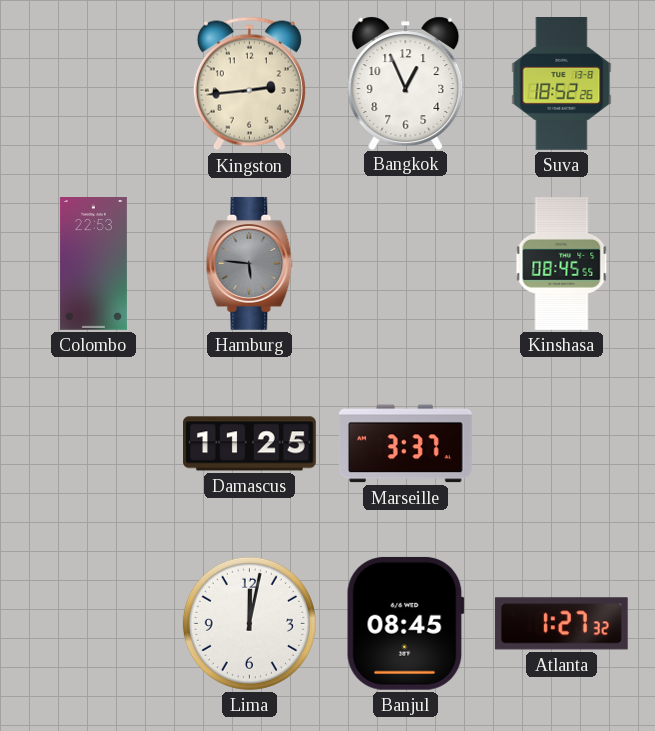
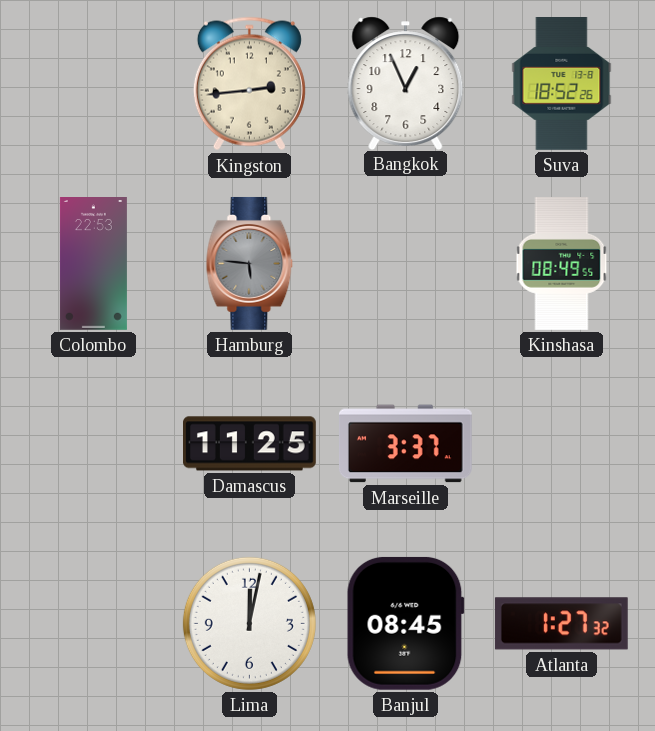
Kinshasa: 08:45 -> 08:49
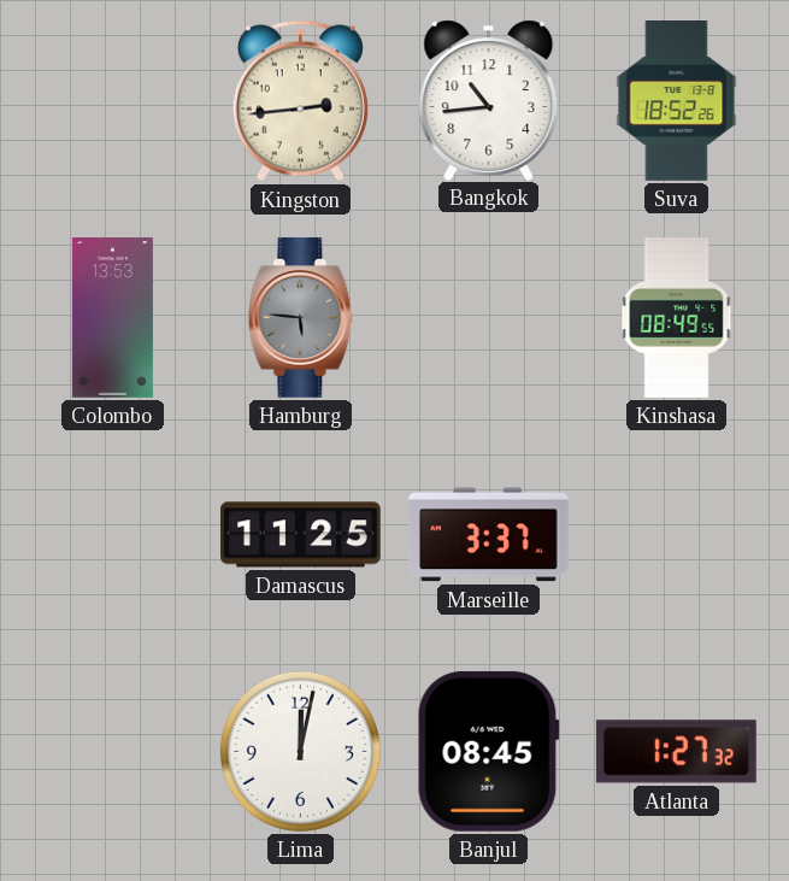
Bangkok: 12:56 -> 10:44
Colombo: 22:53 -> 13:53
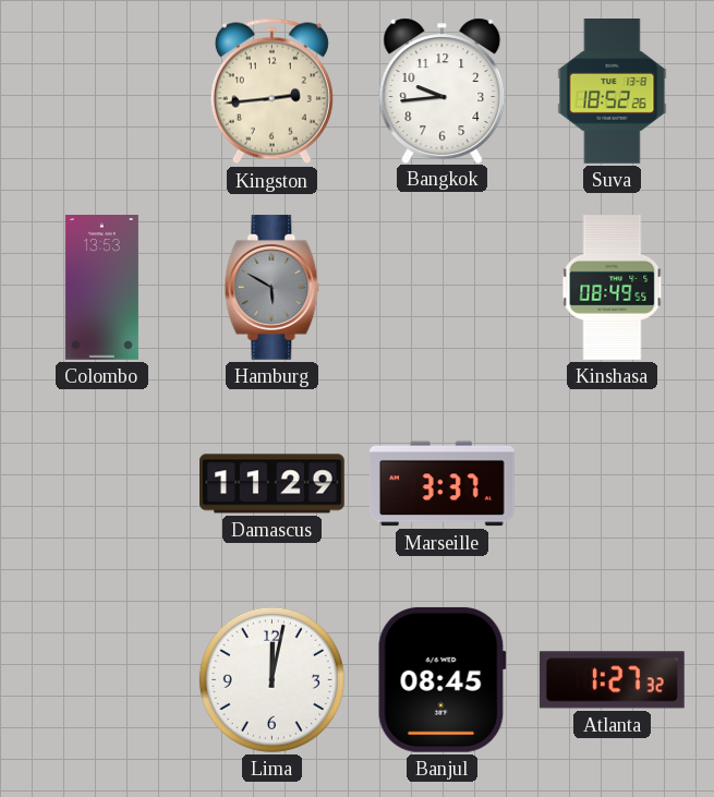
Bangkok: 10:44 -> 9:44
Hamburg: 5:46 -> 5:50
Damascus: 11:25 -> 11:29
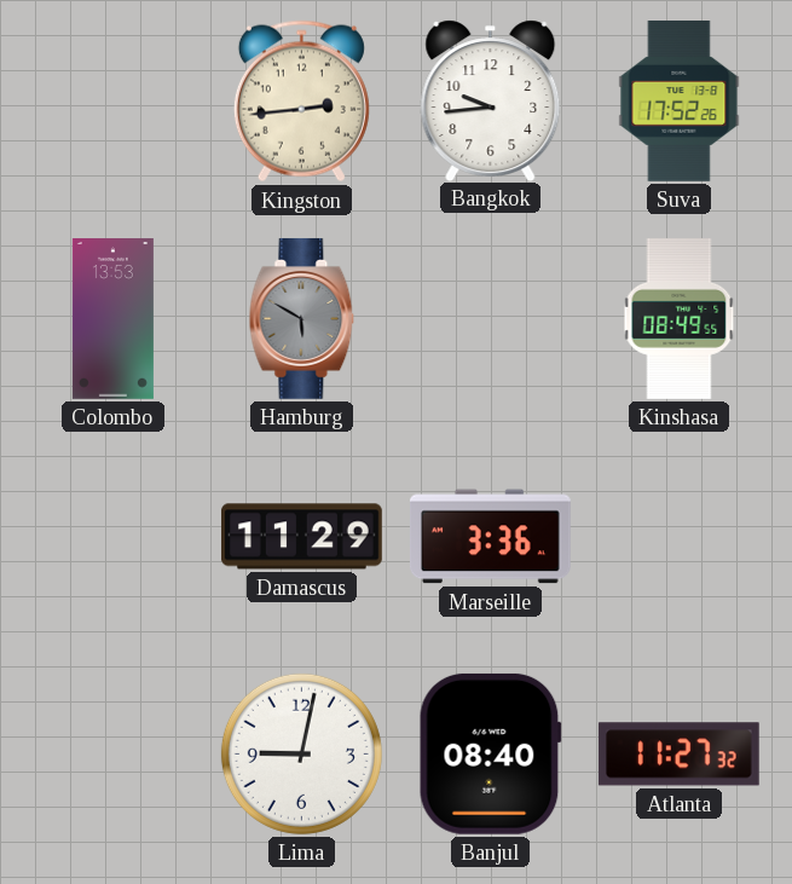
Suva: 18:52 -> 17:52
Marseille: 3:37 -> 3:36
Lima: 12:02 -> 9:02
Banjul: 08:45 -> 08:40
Atlanta: 1:27 -> 11:27
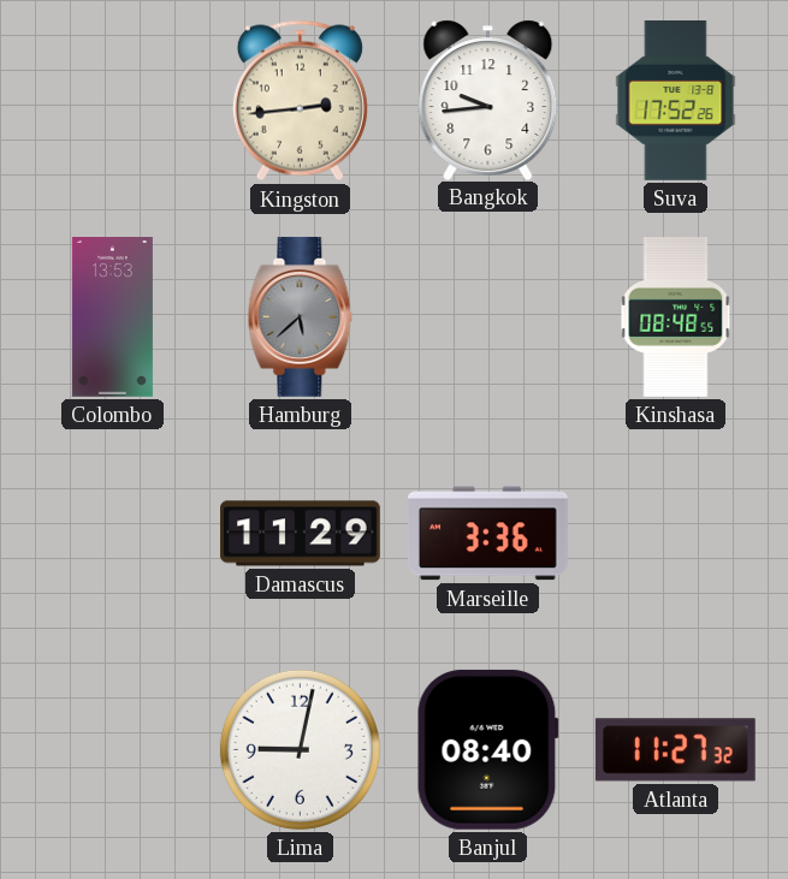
Hamburg: 5:50 -> 5:38
Kinshasa: 08:49 -> 08:48
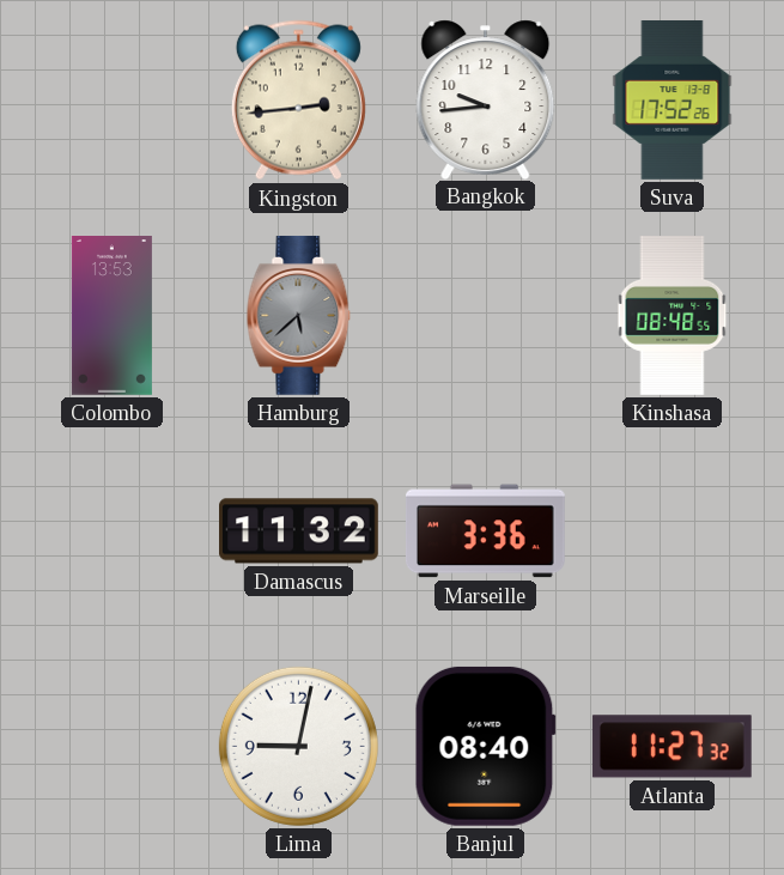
Damascus: 11:29 -> 11:32
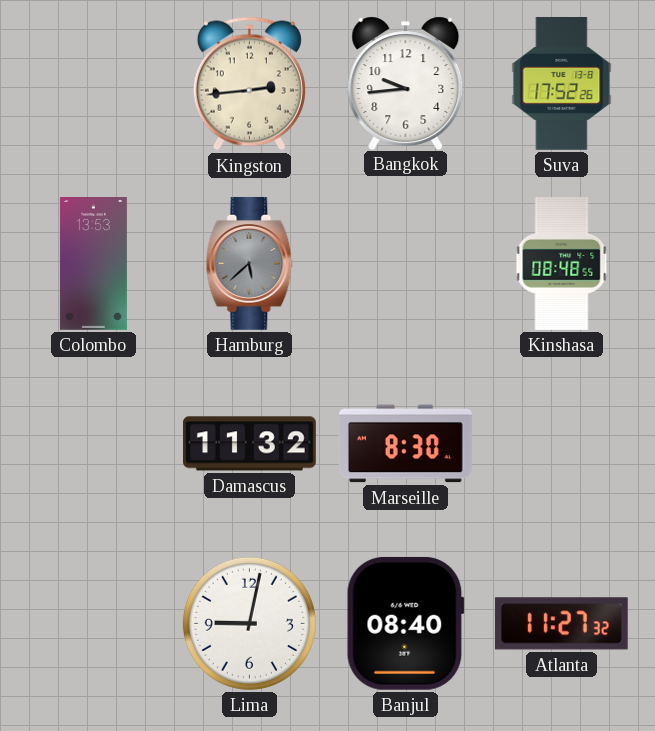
Marseille: 3:36 -> 8:30
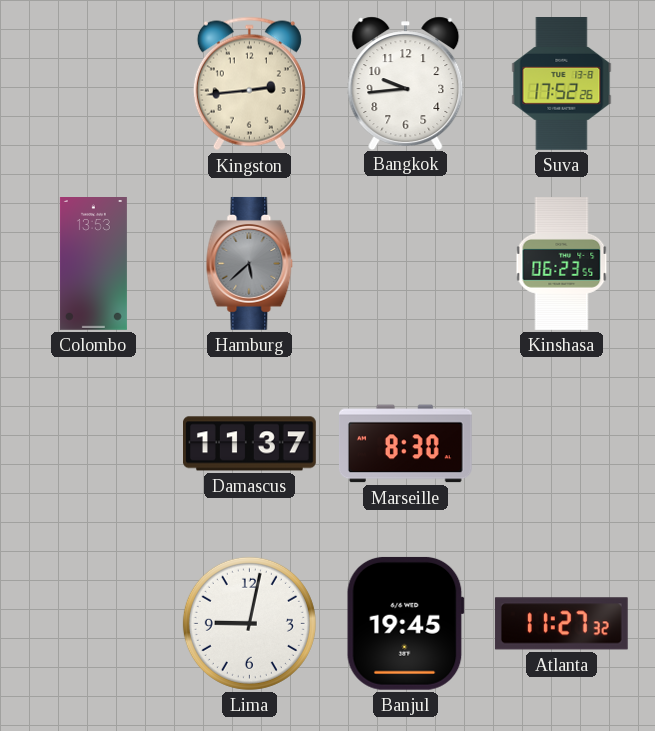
Kinshasa: 08:48 -> 06:23
Damascus: 11:32 -> 11:37
Banjul: 08:40 -> 19:45
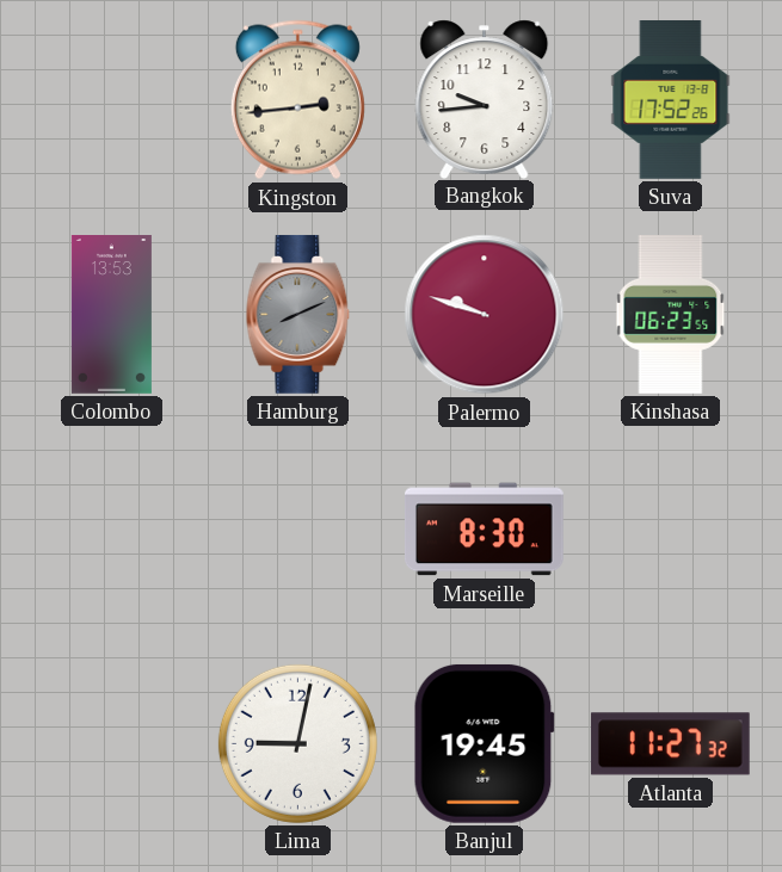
Hamburg: 5:38 -> 8:11
Palermo: none -> 9:48
Damascus: 11:37 -> none
